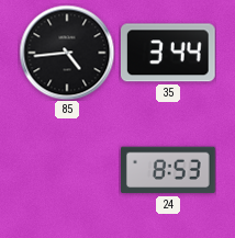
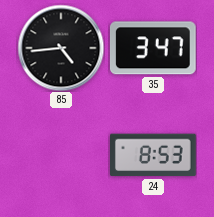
35: 3:44 -> 3:47
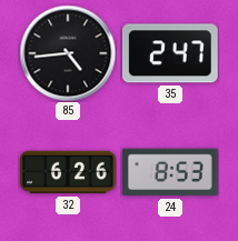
35: 3:47 -> 2:47
32: none -> 6:26
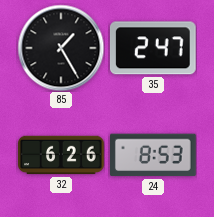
85: 4:44 -> 1:25
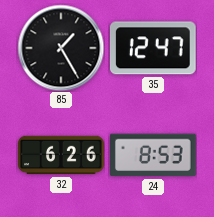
35: 2:47 -> 12:47
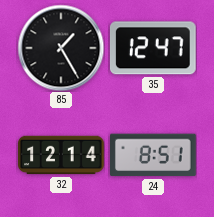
32: 6:26 -> 12:14
24: 8:53 -> 8:51
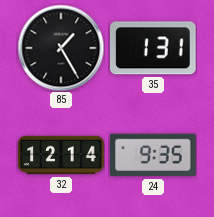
35: 12:47 -> 1:31
24: 8:51 -> 9:35
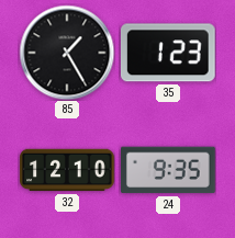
35: 1:31 -> 1:23
32: 12:14 -> 12:10
